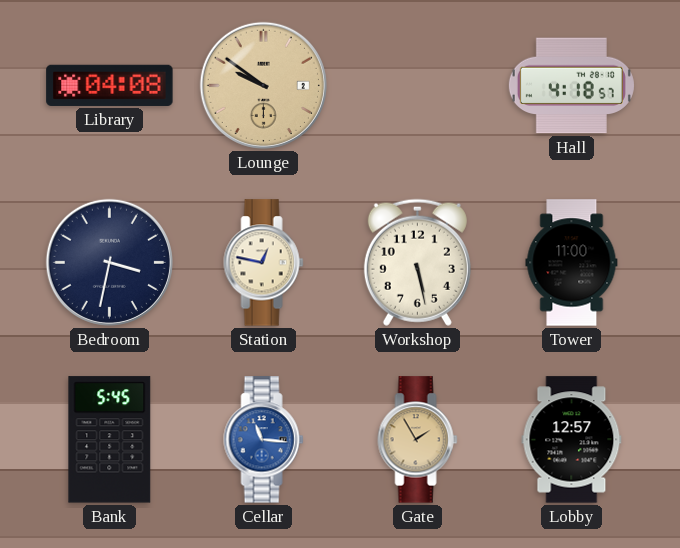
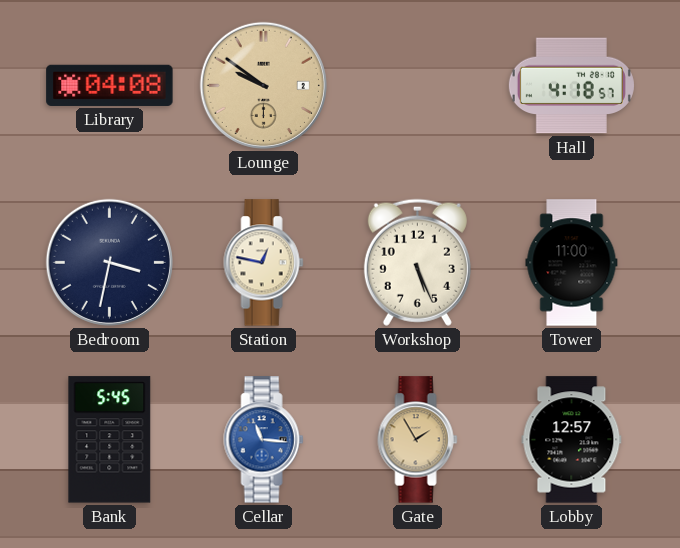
Workshop: 5:28 -> 5:26
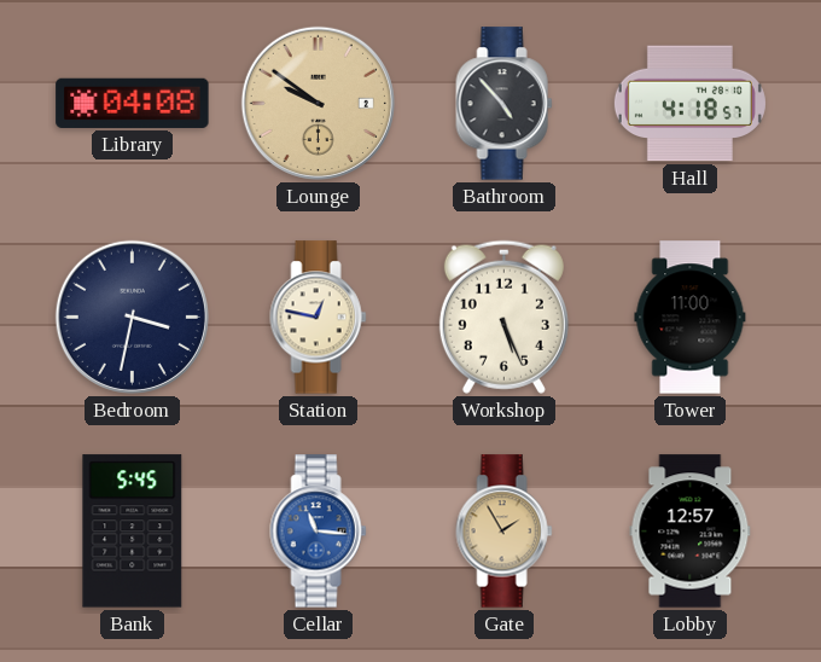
Bathroom: none -> 4:53
